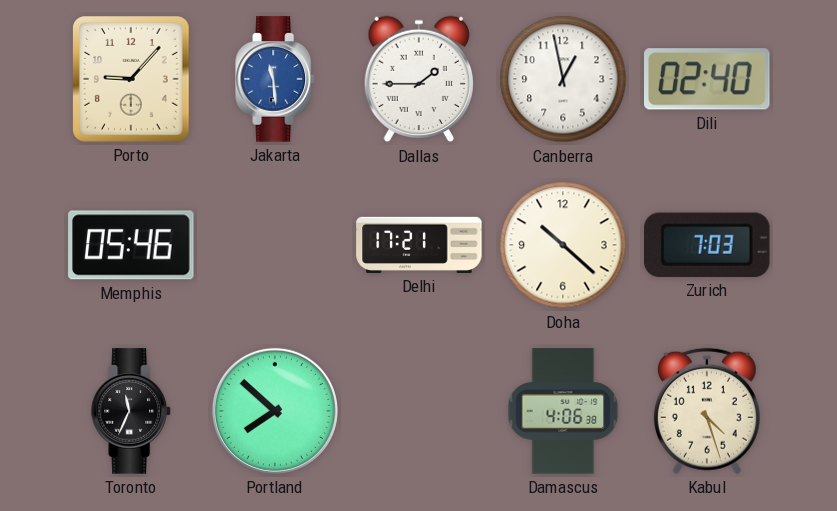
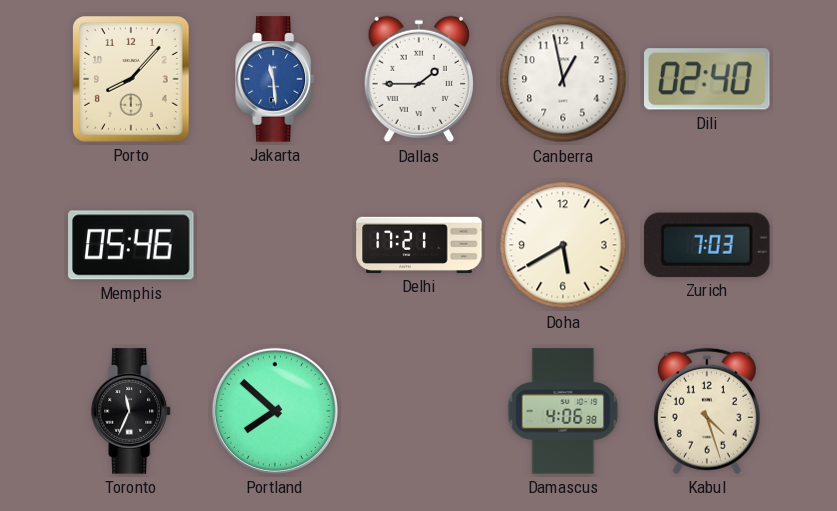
Porto: 9:07 -> 8:07
Doha: 10:22 -> 5:40
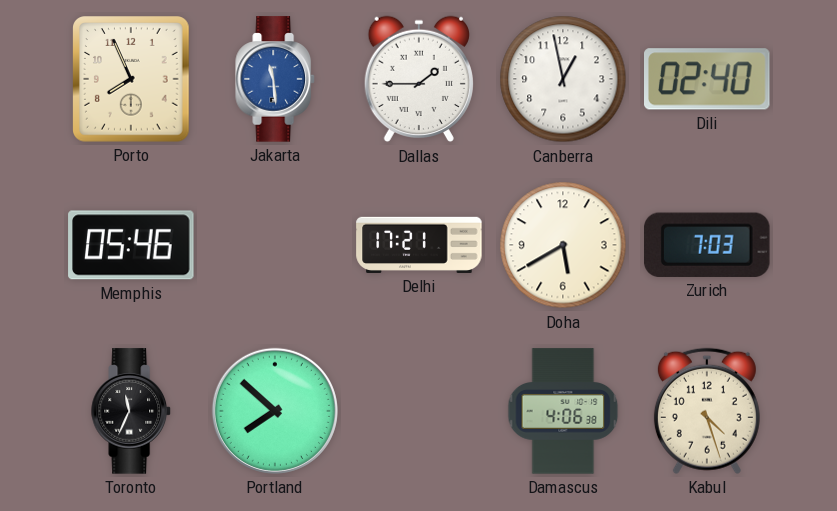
Porto: 8:07 -> 7:56
